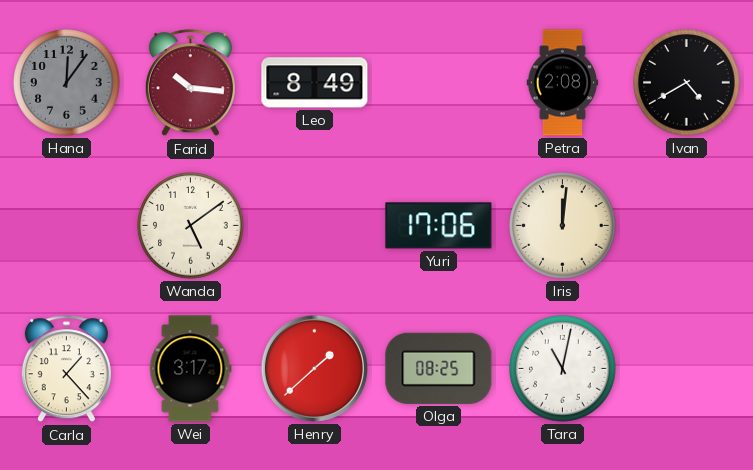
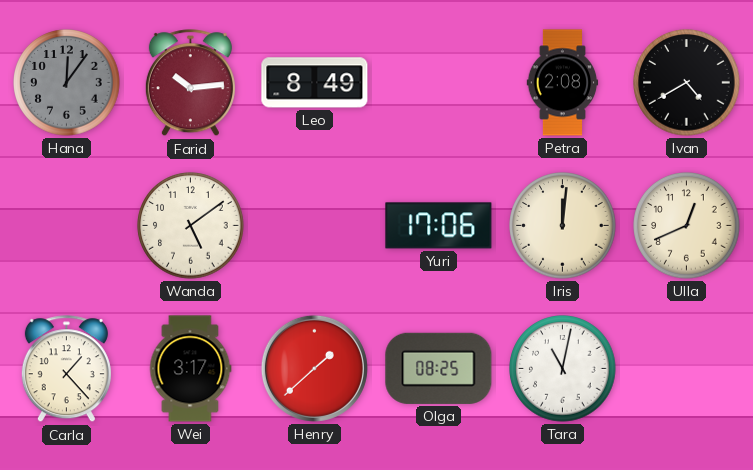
Farid: 10:16 -> 10:14
Ulla: none -> 12:41
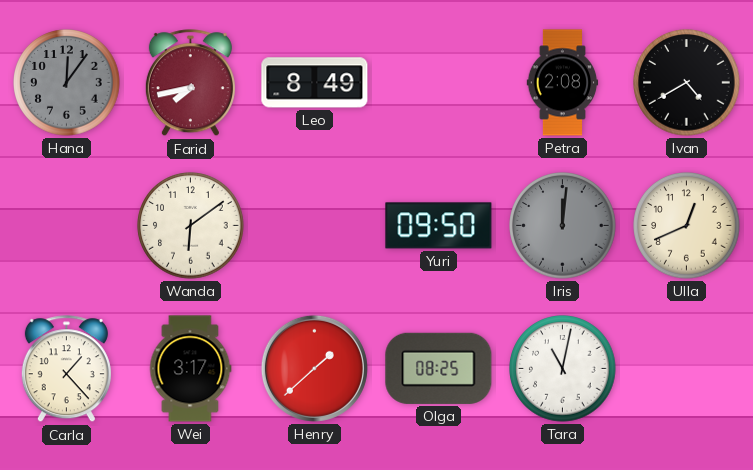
Farid: 10:14 -> 7:43
Wanda: 5:09 -> 6:09
Yuri: 17:06 -> 09:50
Iris dial: cream -> grey
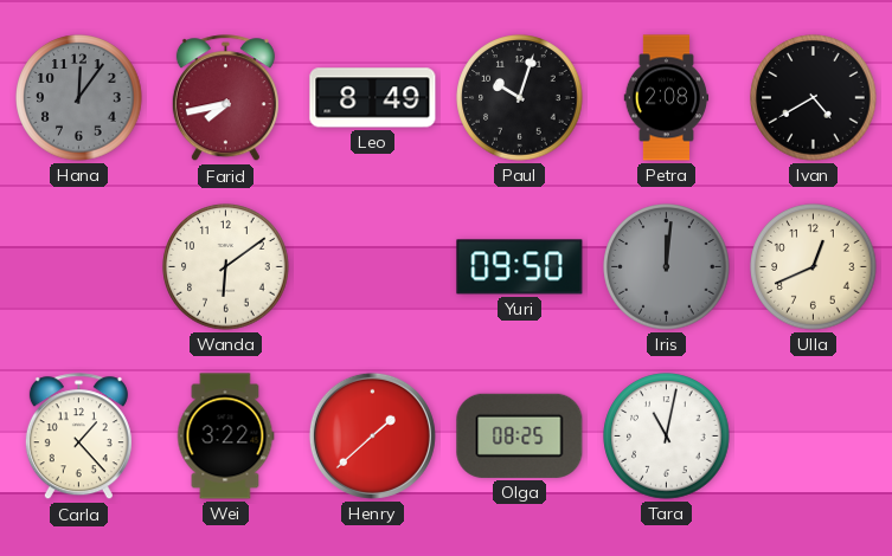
Paul: none -> 10:03
Wei: 3:17 -> 3:22
